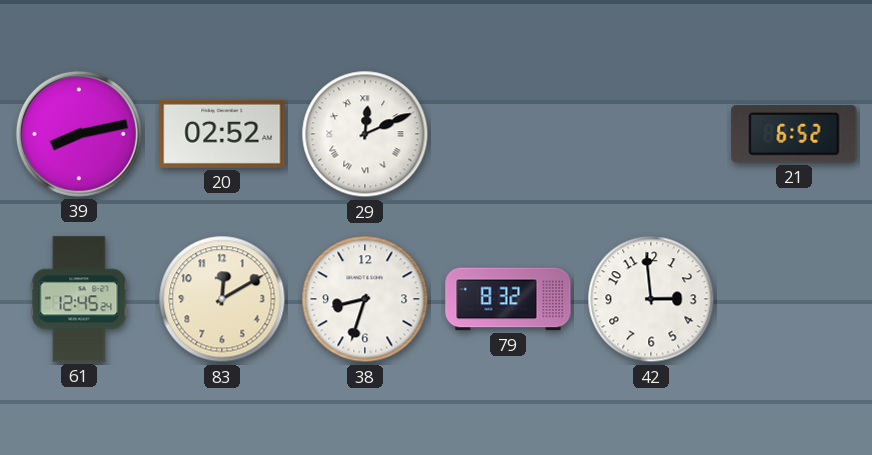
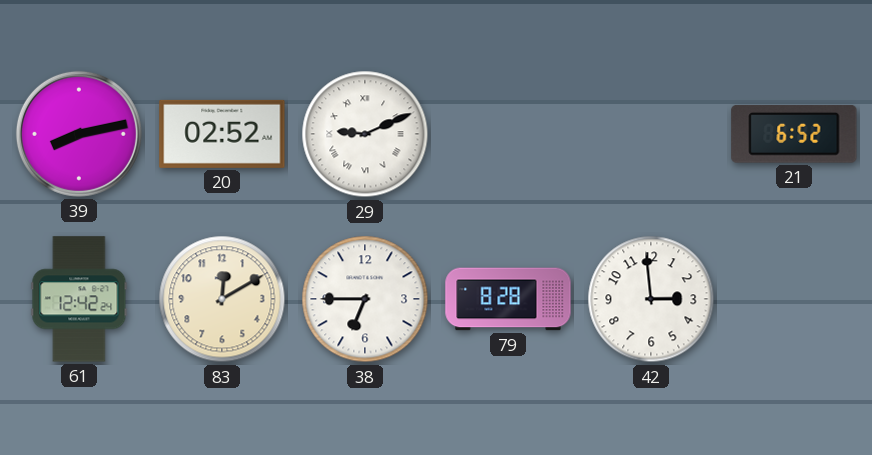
29: 12:11 -> 9:11
61: 12:45 -> 12:42
38: 8:33 -> 6:45
79: 8:32 -> 8:28
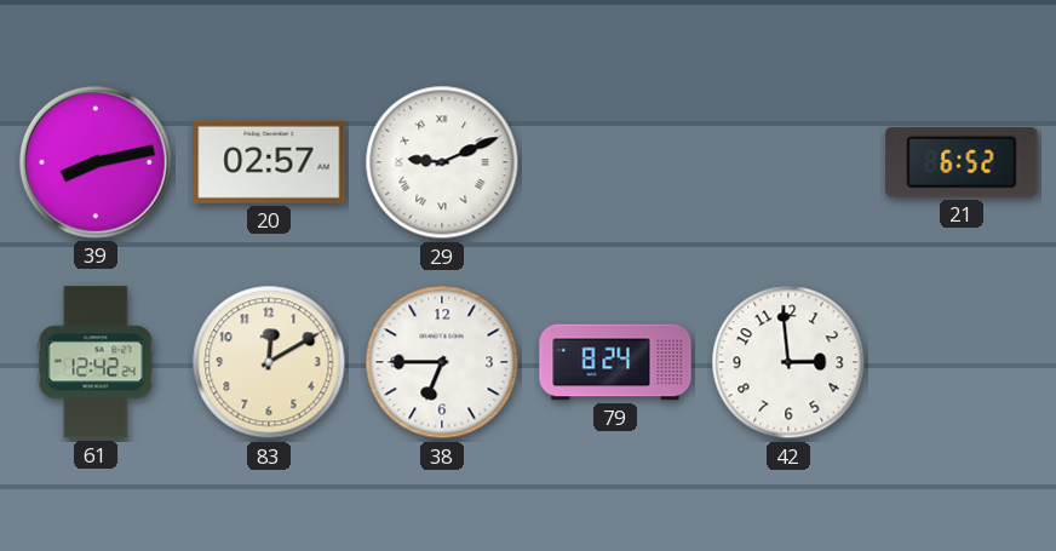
20: 02:52 -> 02:57
79: 8:28 -> 8:24
